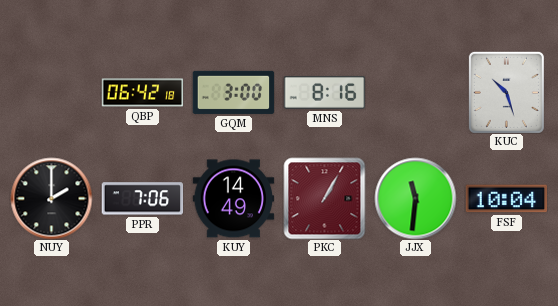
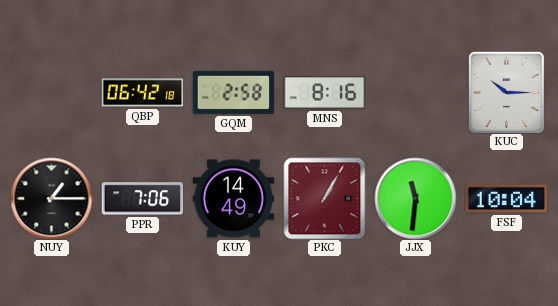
GQM: 3:00 -> 2:58
KUC: 10:27 -> 10:15
NUY: 2:00 -> 1:15
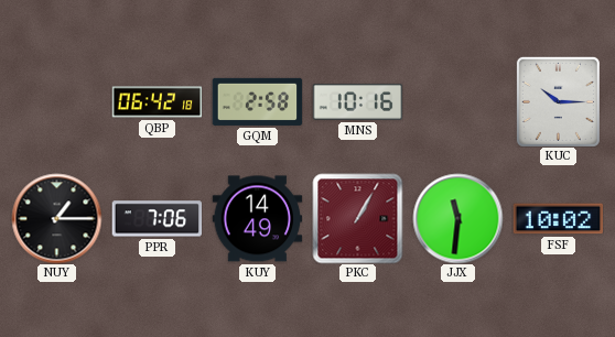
MNS: 8:16 -> 10:16
FSF: 10:04 -> 10:02
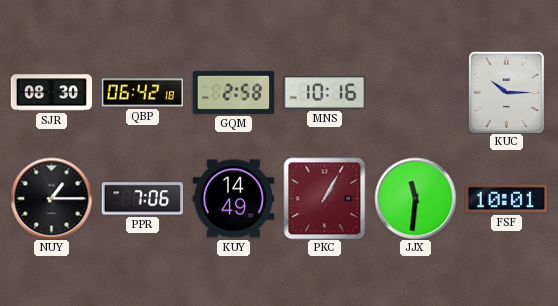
SJR: none -> 08:30
FSF: 10:02 -> 10:01
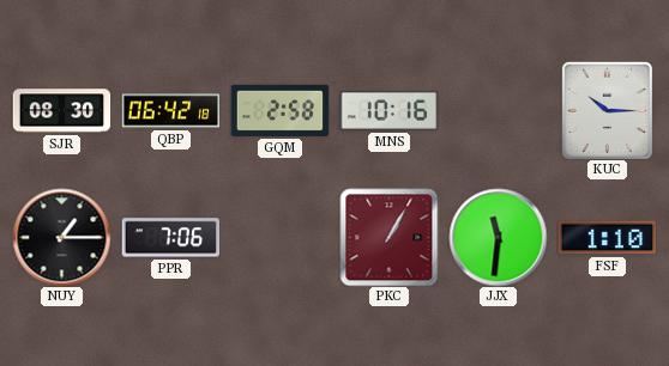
KUY: 14:49 -> none
FSF: 10:01 -> 1:10
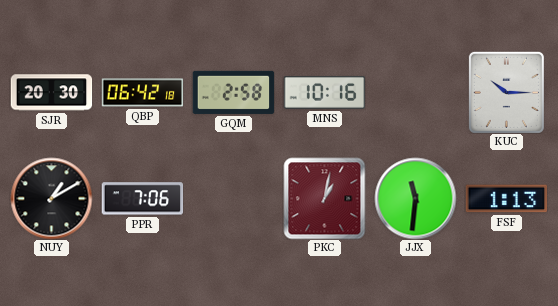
SJR: 08:30 -> 20:30
NUY: 1:15 -> 1:10
PKC: 1:05 -> 1:02
FSF: 1:10 -> 1:13
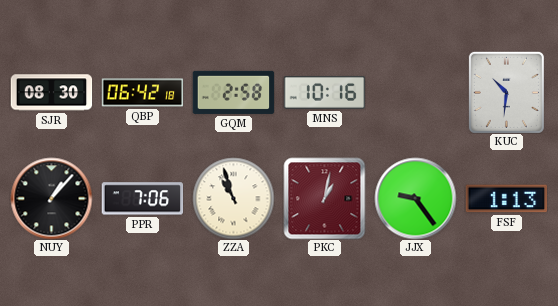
SJR: 20:30 -> 08:30
KUC: 10:15 -> 10:31
NUY: 1:10 -> 1:07
ZZA: none -> 10:57
JJX: 11:31 -> 9:24
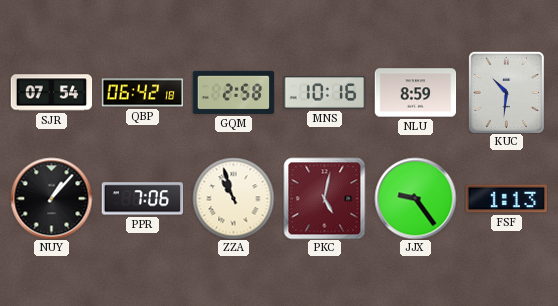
SJR: 08:30 -> 07:54
NLU: none -> 8:59
PKC: 1:02 -> 5:02
